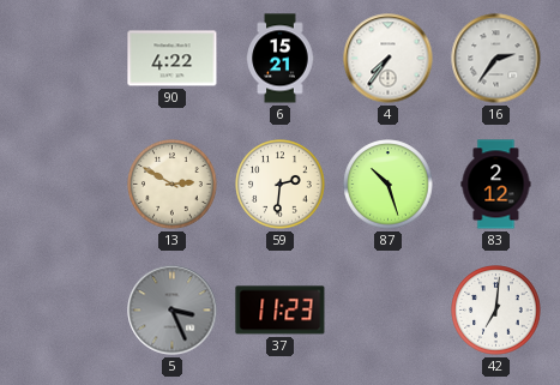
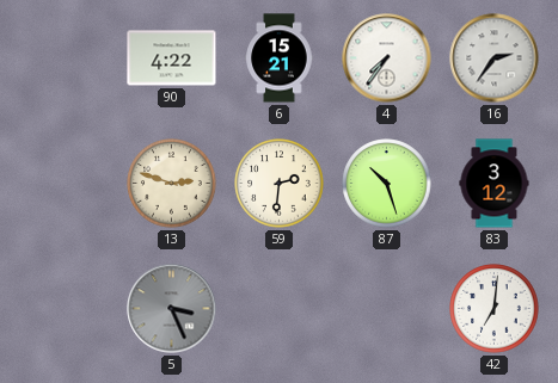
13: 2:50 -> 2:48
83: 2:12 -> 3:12
37: 11:23 -> none
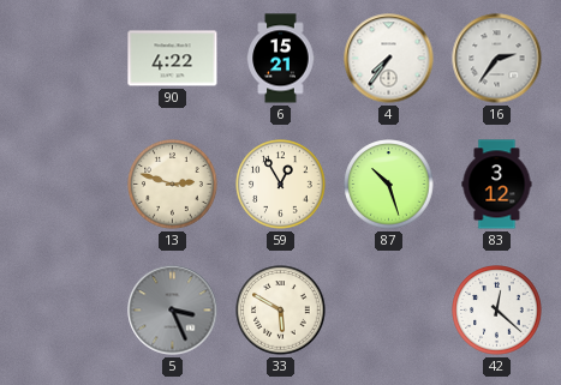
59: 2:31 -> 12:55
33: none -> 5:50
42: 7:01 -> 12:22
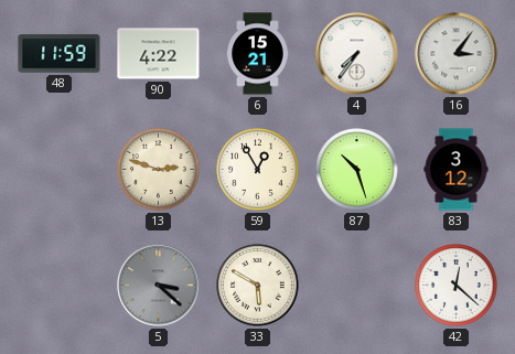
48: none -> 11:59
16: 2:36 -> 3:06
5: 3:26 -> 3:22
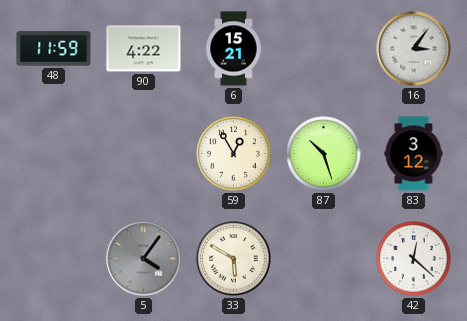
4: 7:36 -> none
13: 2:48 -> none
5: 3:22 -> 4:06
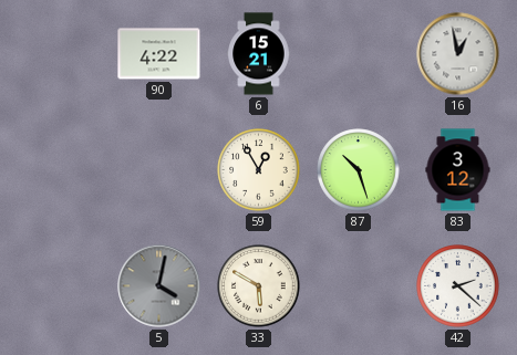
48: 11:59 -> none
16: 3:06 -> 12:58
5: 4:06 -> 4:02
42: 12:22 -> 2:22
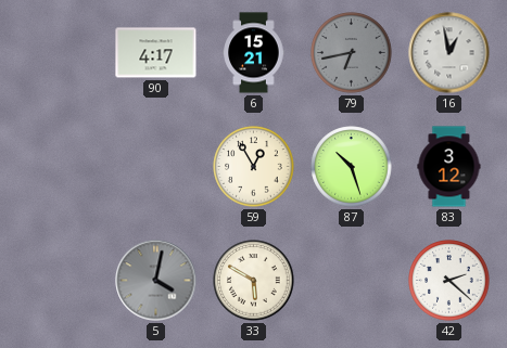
90: 4:22 -> 4:17
79: none -> 6:43
